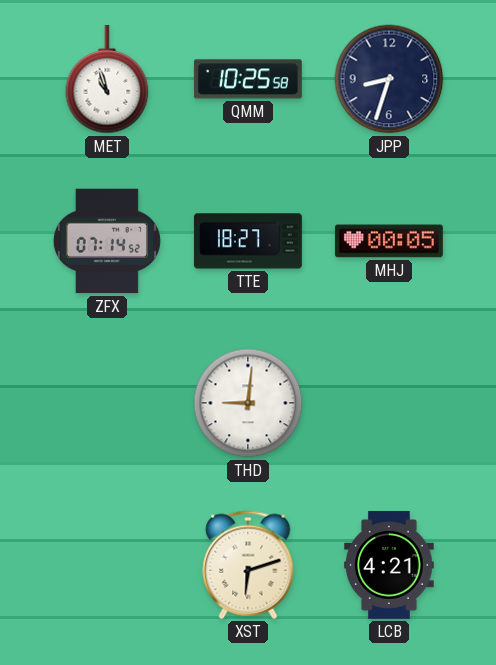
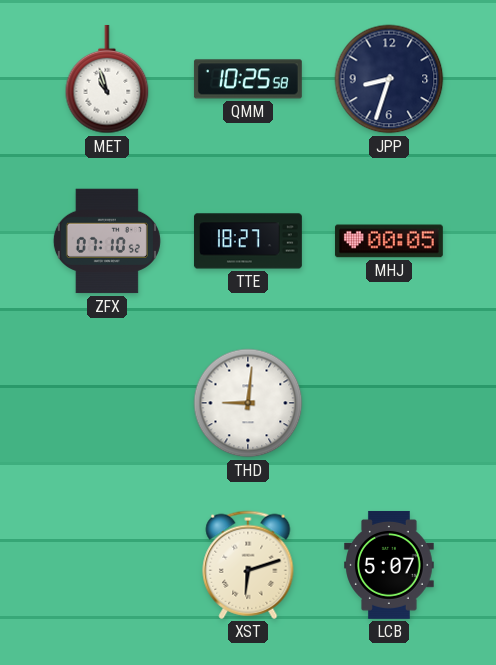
ZFX: 07:14 -> 07:10
LCB: 4:21 -> 5:07
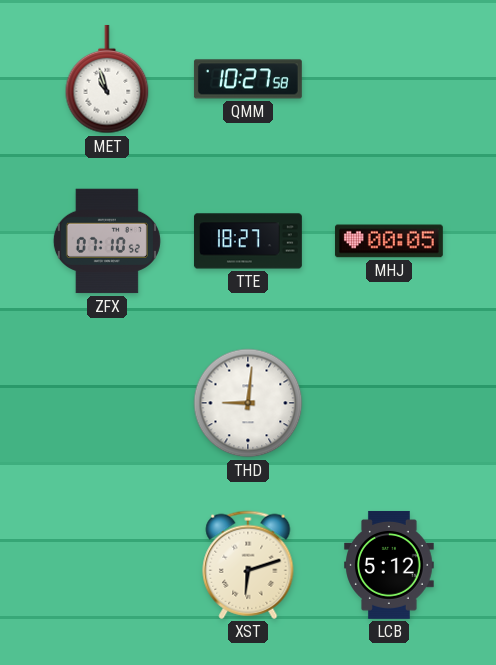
QMM: 10:25 -> 10:27
JPP: 8:33 -> none
LCB: 5:07 -> 5:12
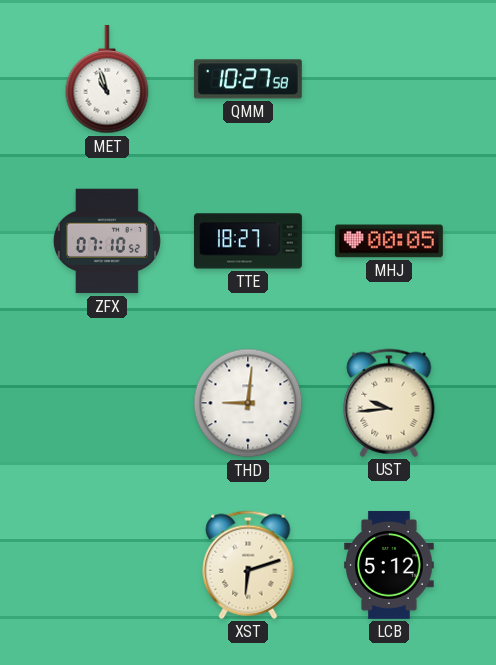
UST: none -> 9:44
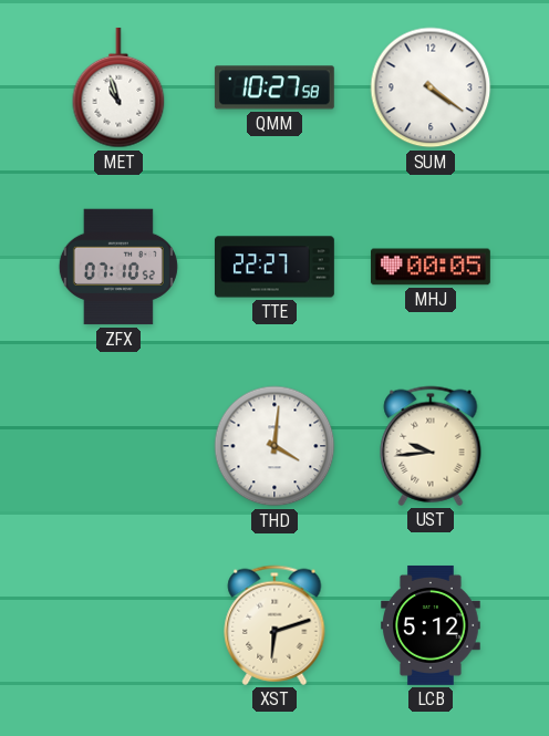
SUM: none -> 4:21
TTE: 18:27 -> 22:27
THD: 9:01 -> 4:01
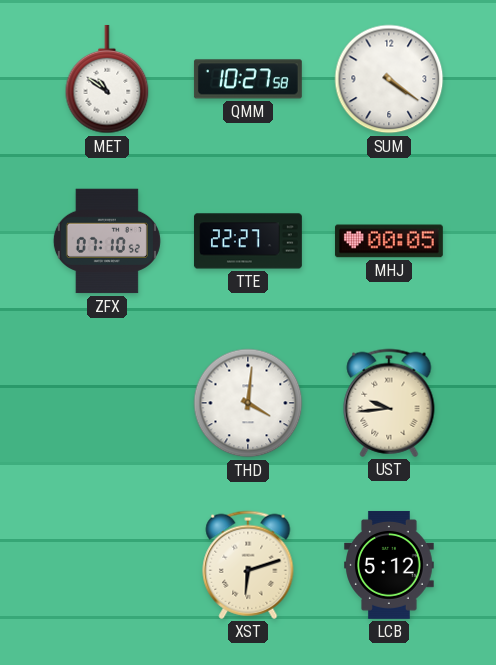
MET: 10:57 -> 10:51
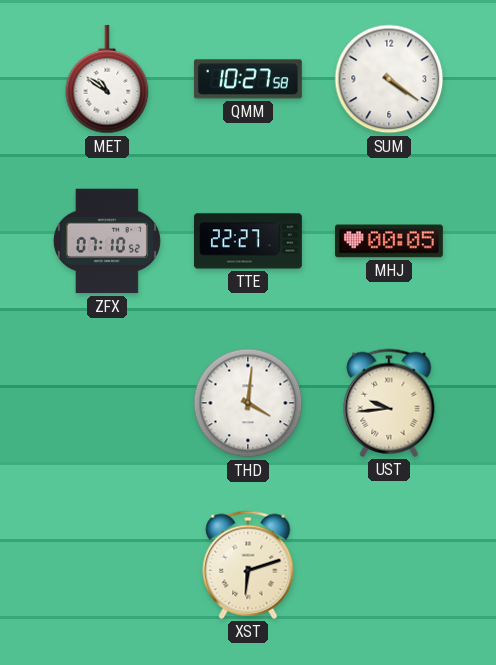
LCB: 5:12 -> none
